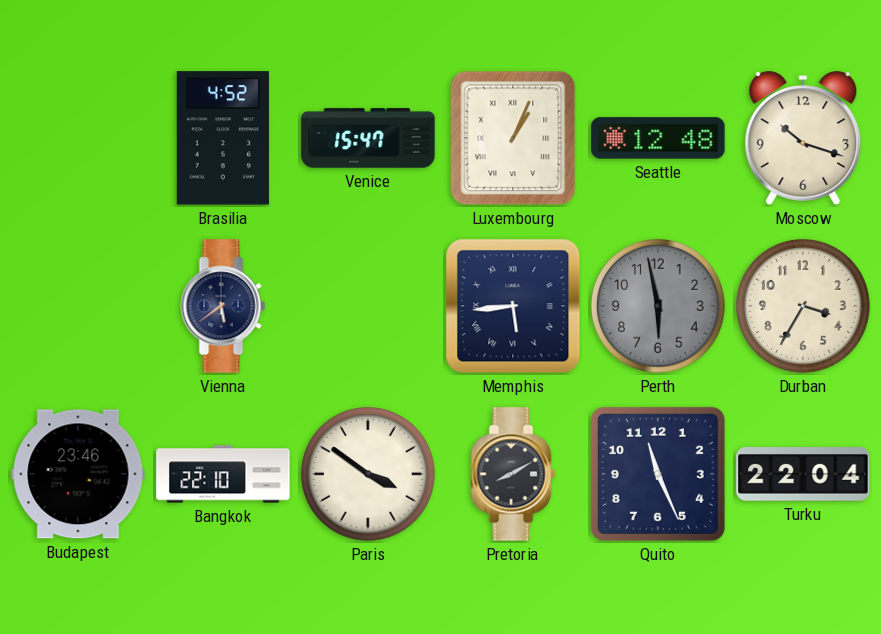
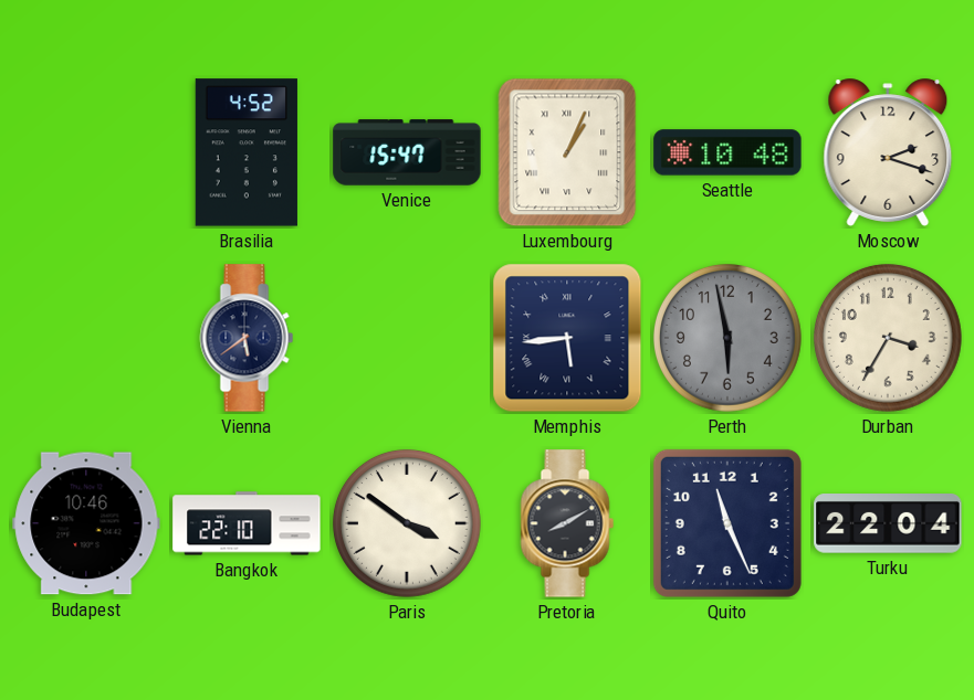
Seattle: 12:48 -> 10:48
Moscow: 10:18 -> 2:18
Budapest: 23:46 -> 10:46
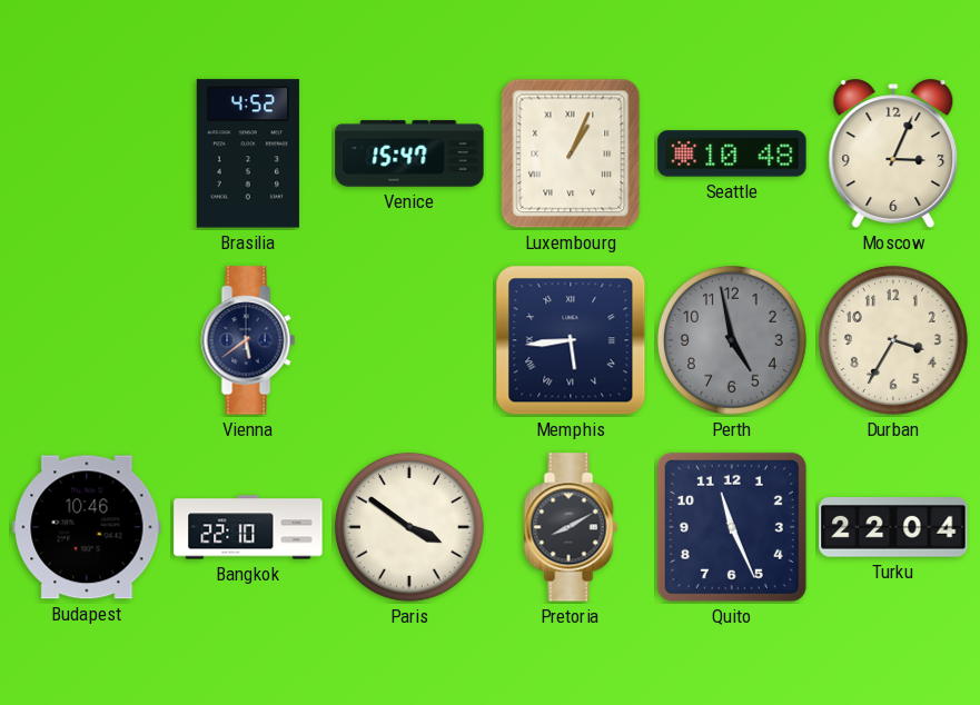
Moscow: 2:18 -> 3:04
Perth: 5:58 -> 4:58
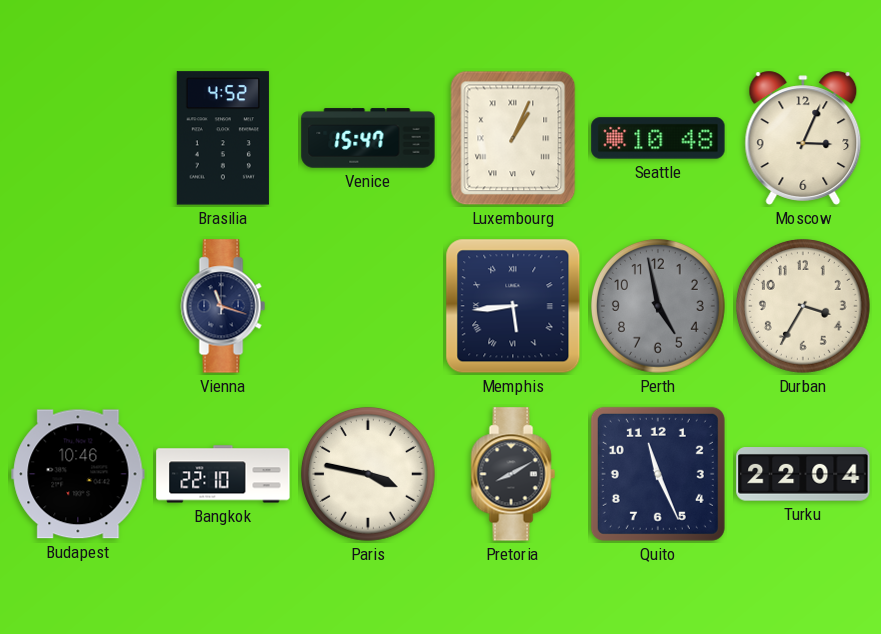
Vienna: 5:39 -> 11:18
Paris: 3:51 -> 3:47
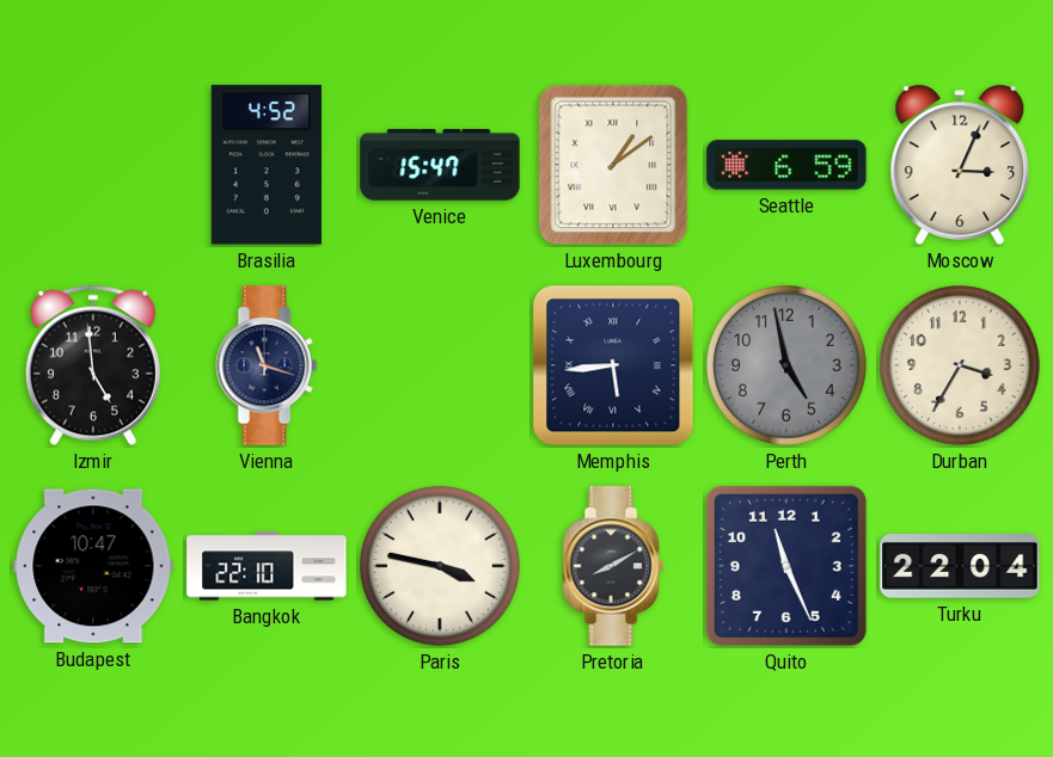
Luxembourg: 1:04 -> 1:09
Seattle: 10:48 -> 6:59
Izmir: none -> 4:59
Budapest: 10:46 -> 10:47
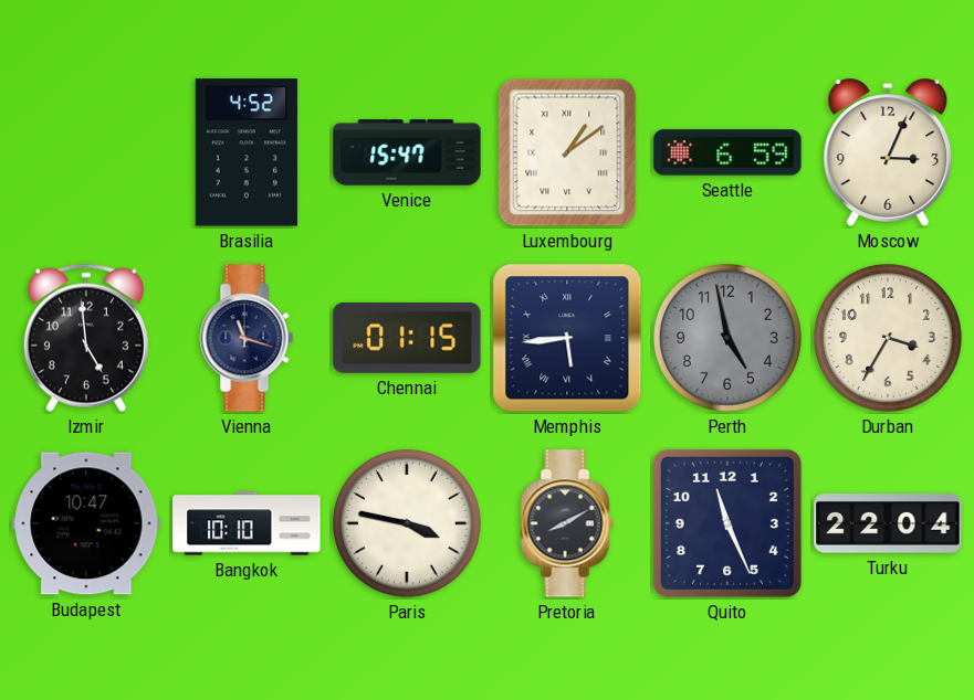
Chennai: none -> 01:15
Bangkok: 22:10 -> 10:10
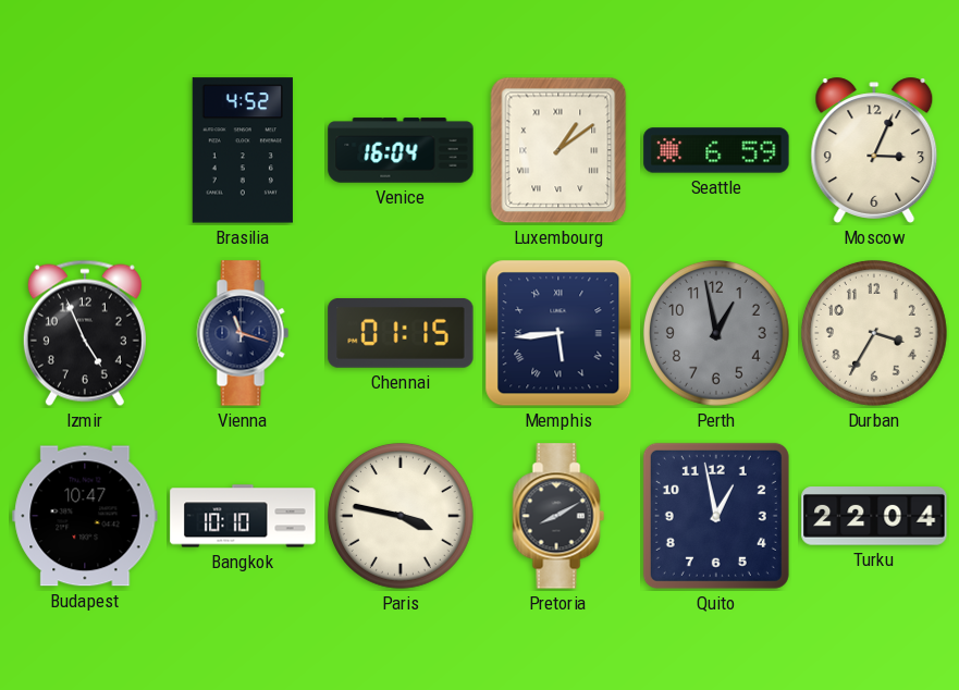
Venice: 15:47 -> 16:04
Izmir: 4:59 -> 4:56
Perth: 4:58 -> 12:58
Quito: 11:26 -> 12:58
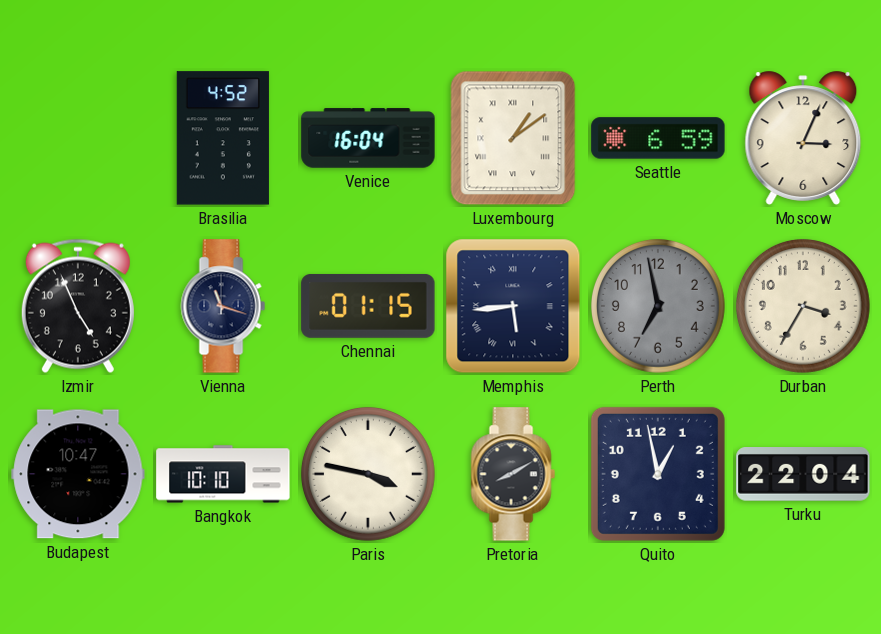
Perth: 12:58 -> 6:58
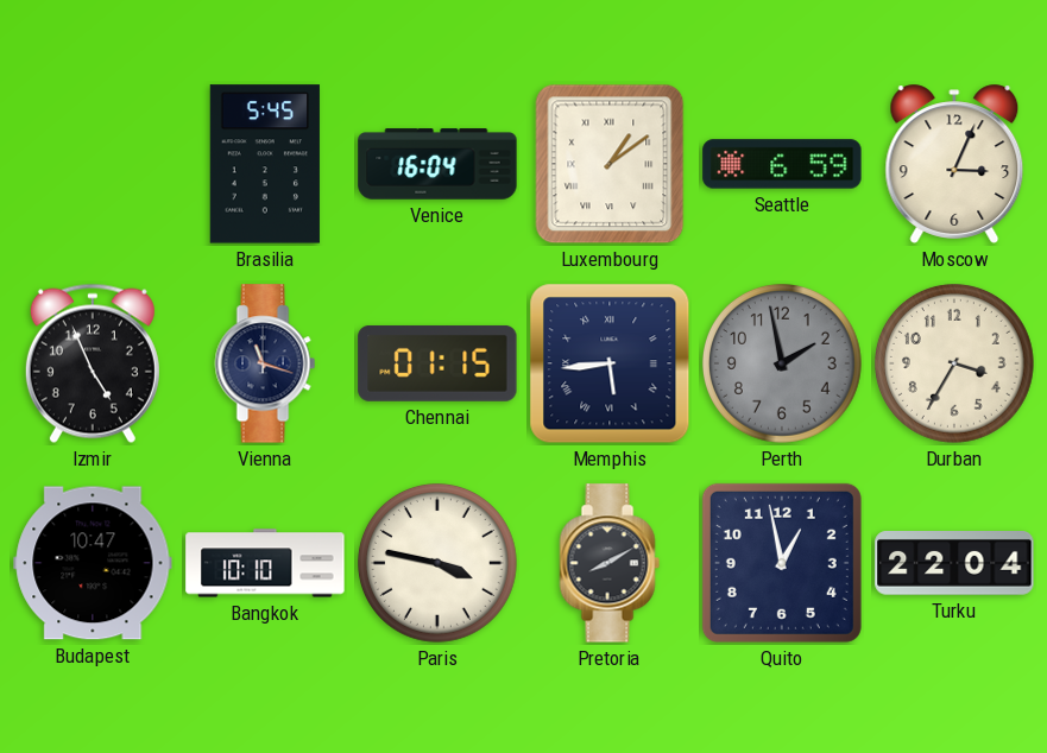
Brasilia: 4:52 -> 5:45
Perth: 6:58 -> 1:58
